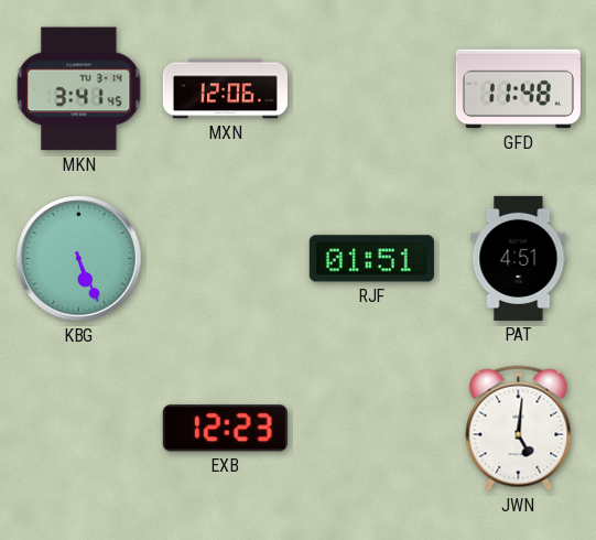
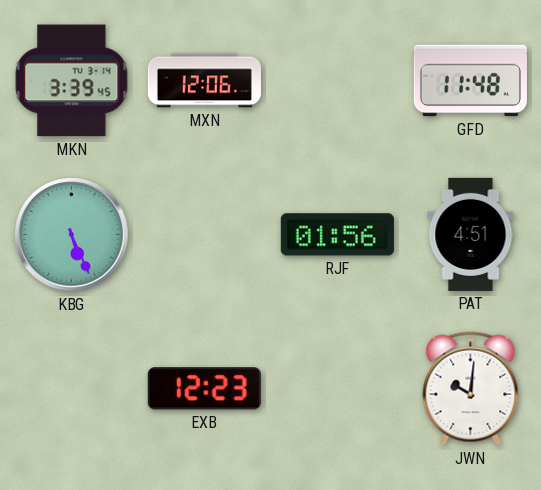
MKN: 3:41 -> 3:39
RJF: 01:51 -> 01:56
JWN: 5:01 -> 10:01
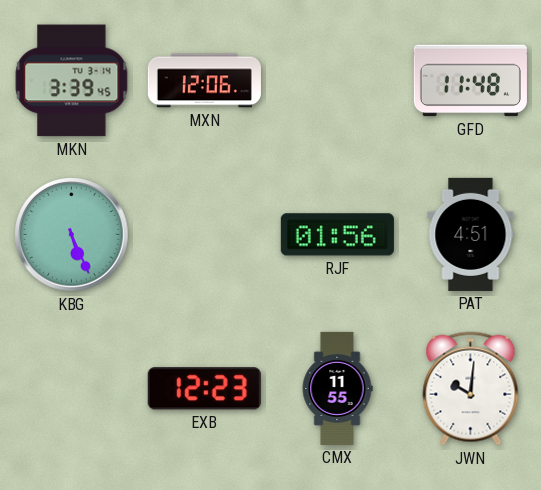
CMX: none -> 11:55
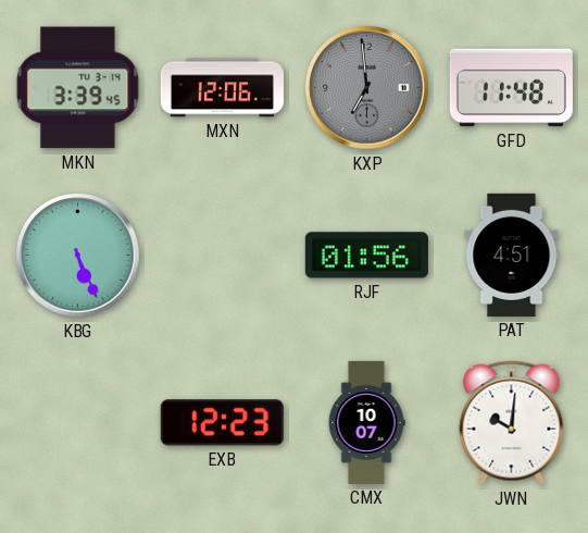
KXP: none -> 6:59
CMX: 11:55 -> 10:07
